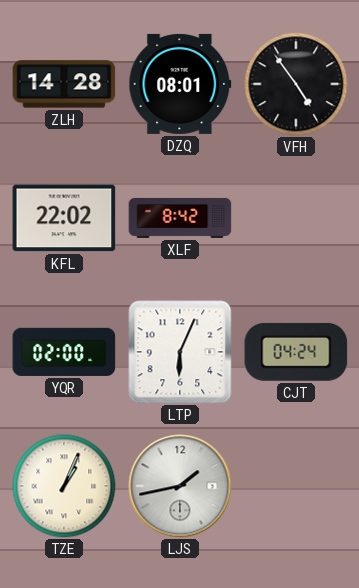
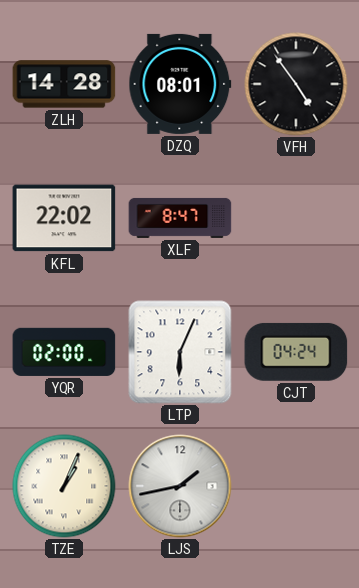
XLF: 8:42 -> 8:47
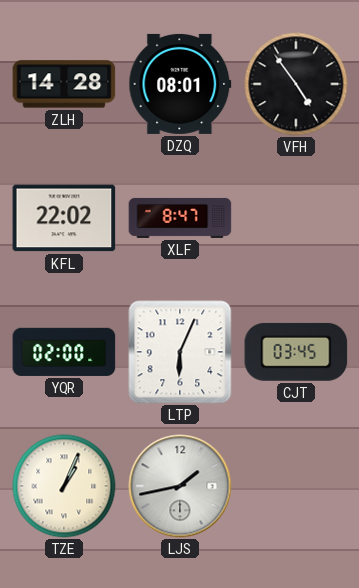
CJT: 04:24 -> 03:45
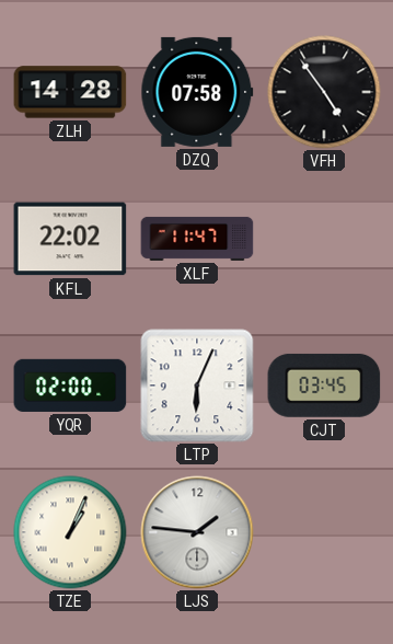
DZQ: 08:01 -> 07:58
XLF: 8:47 -> 11:47
LJS: 1:43 -> 1:46
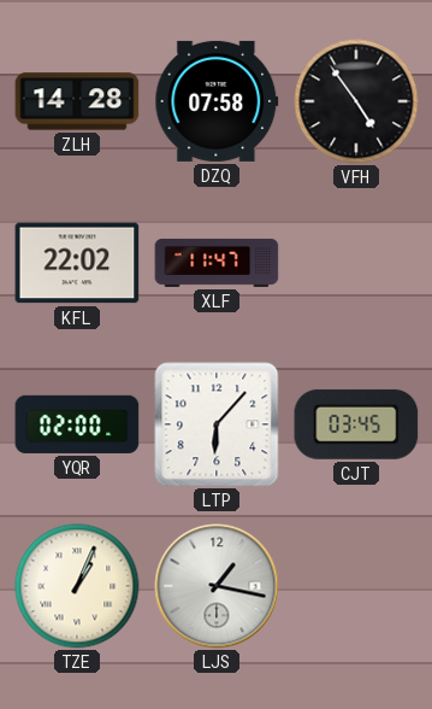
LTP: 6:04 -> 6:07
LJS: 1:46 -> 1:17
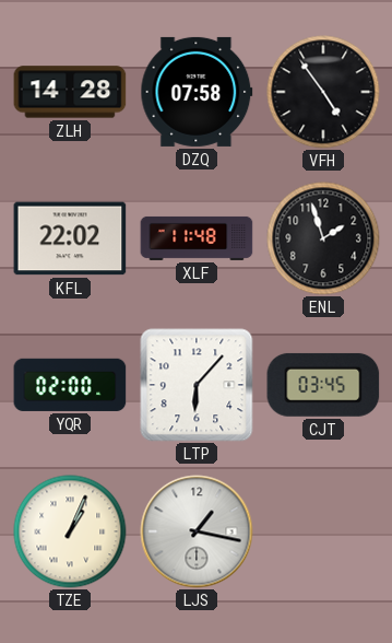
XLF: 11:47 -> 11:48
ENL: none -> 1:57
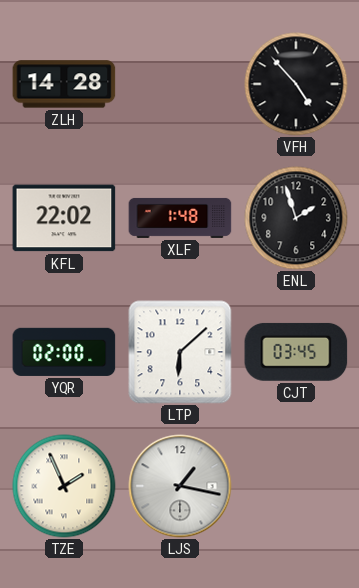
DZQ: 07:58 -> none
VFH: 4:54 -> 4:53
XLF: 11:48 -> 1:48
LTP: 6:07 -> 6:08
TZE: 1:04 -> 1:56
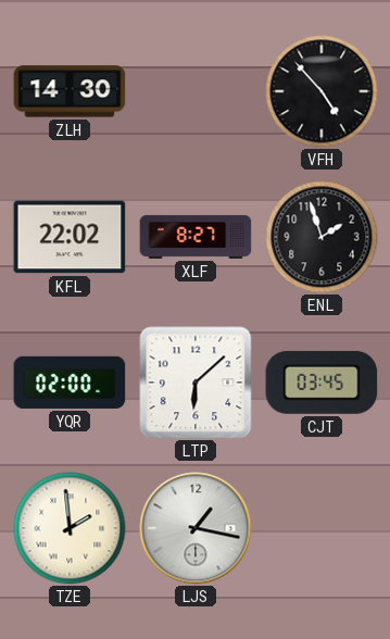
ZLH: 14:28 -> 14:30
XLF: 1:48 -> 8:27
TZE: 1:56 -> 1:59
